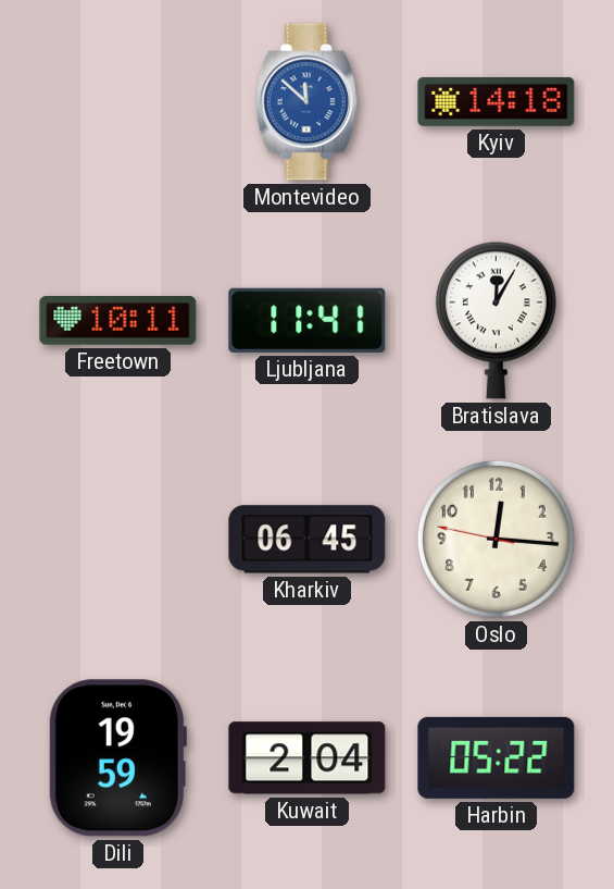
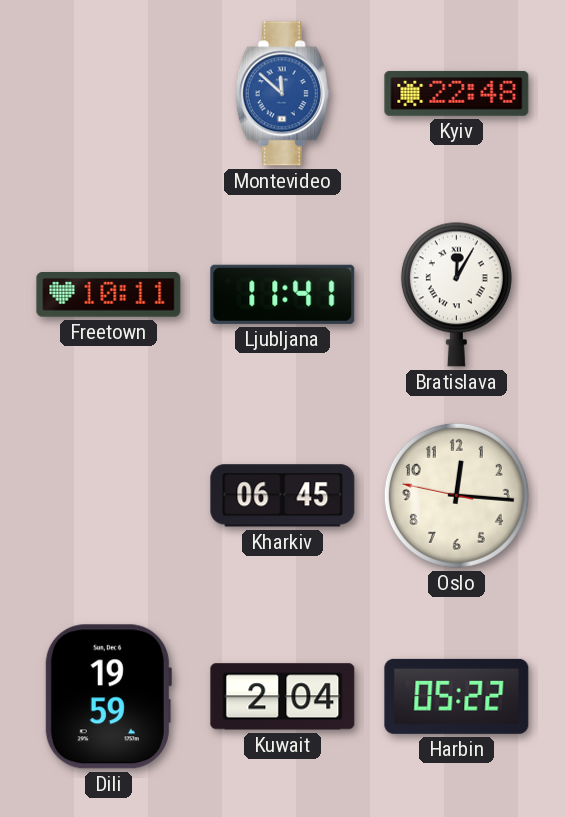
Kyiv: 14:18 -> 22:48
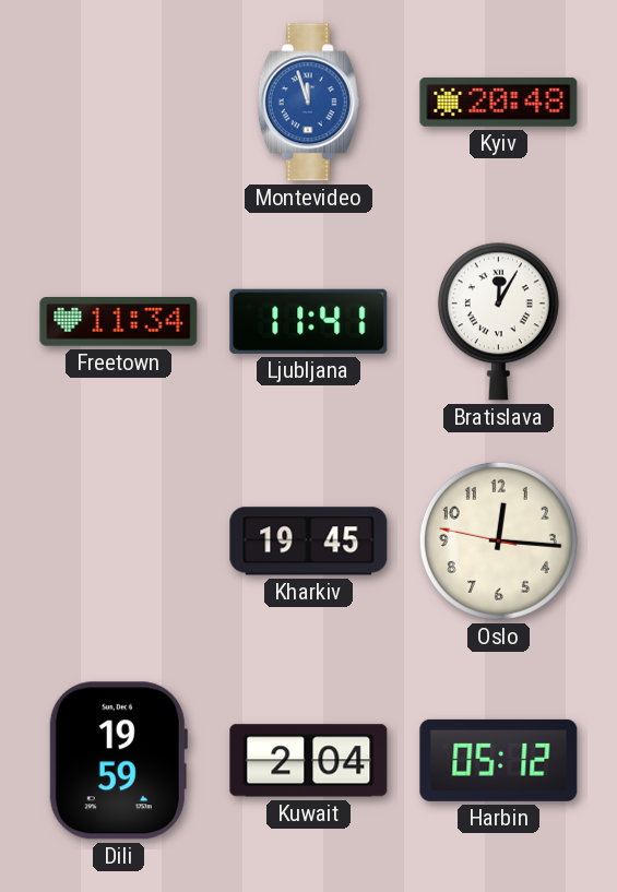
Montevideo: 11:52 -> 11:57
Kyiv: 22:48 -> 20:48
Freetown: 10:11 -> 11:34
Kharkiv: 06:45 -> 19:45
Harbin: 05:22 -> 05:12
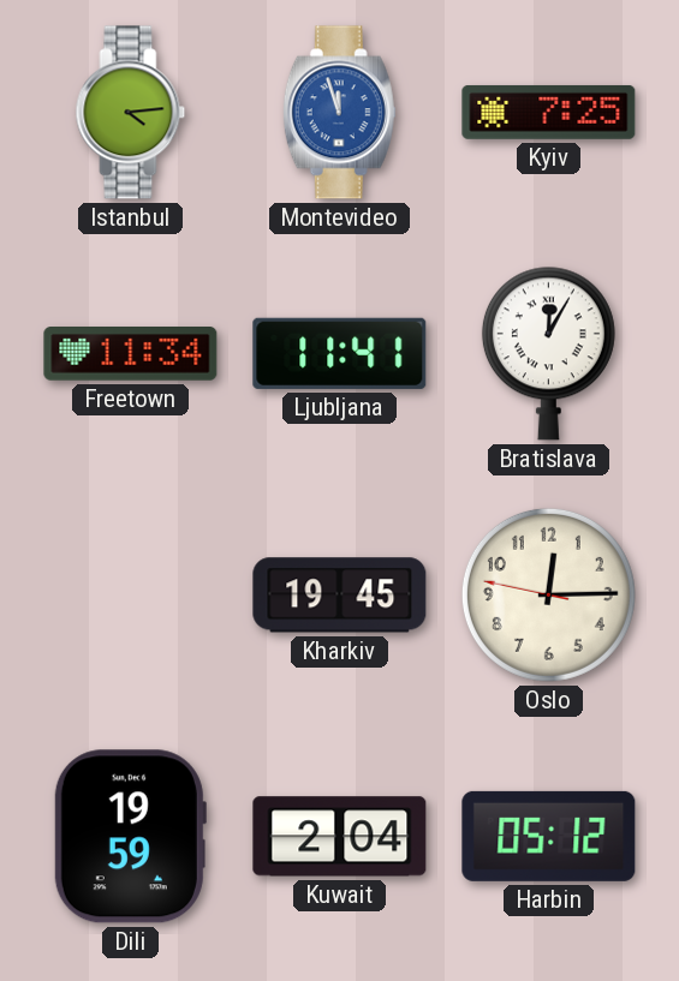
Istanbul: none -> 4:14
Kyiv: 20:48 -> 7:25
Oslo: 12:15 -> 12:14
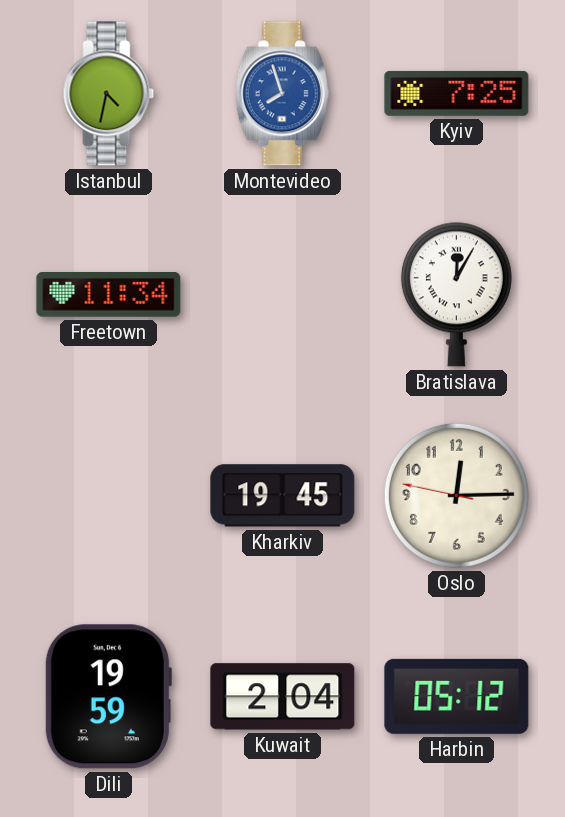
Istanbul: 4:14 -> 4:32
Montevideo: 11:57 -> 7:57
Ljubljana: 11:41 -> none
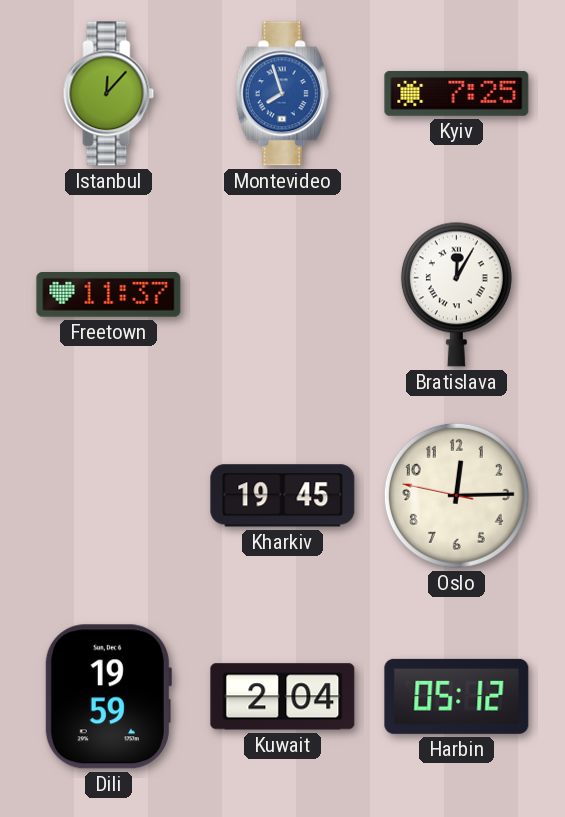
Istanbul: 4:32 -> 12:07
Freetown: 11:34 -> 11:37
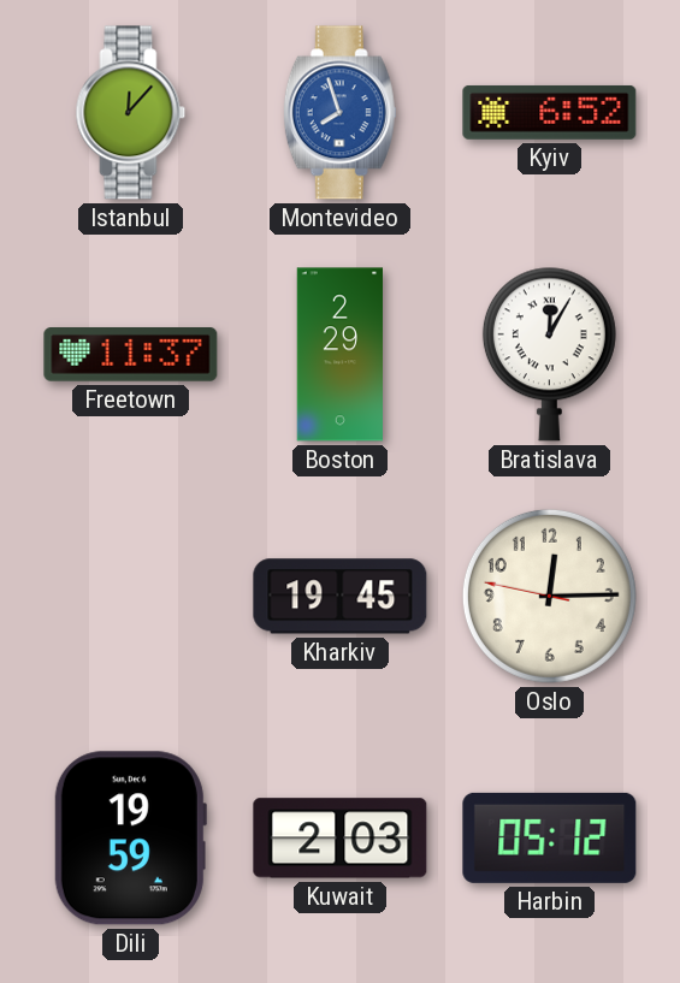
Kyiv: 7:25 -> 6:52
Boston: none -> 2:29
Kuwait: 2:04 -> 2:03
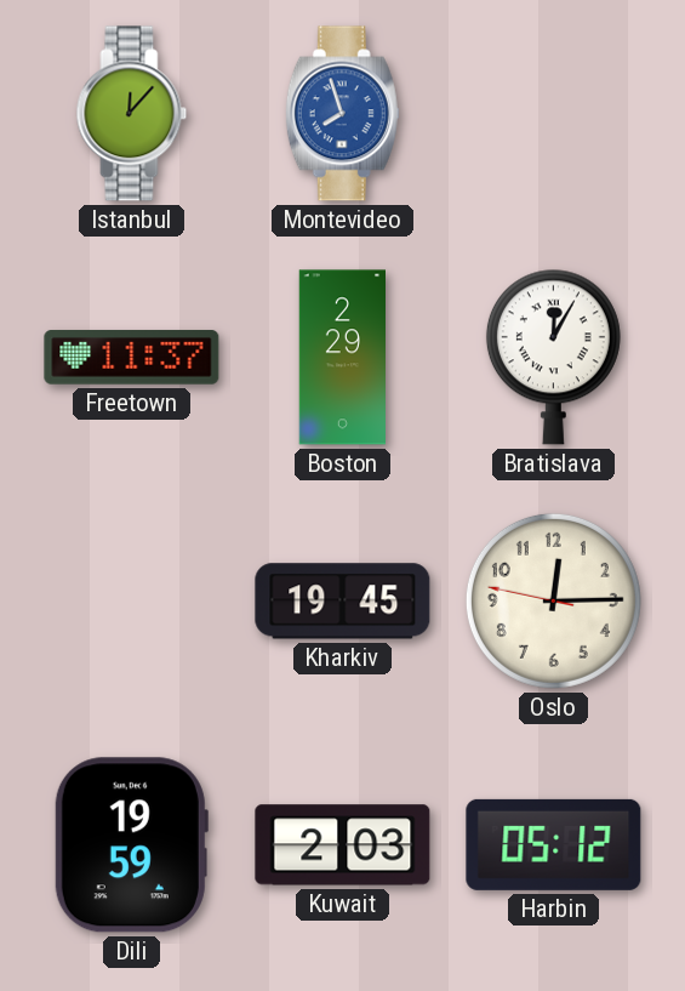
Kyiv: 6:52 -> none
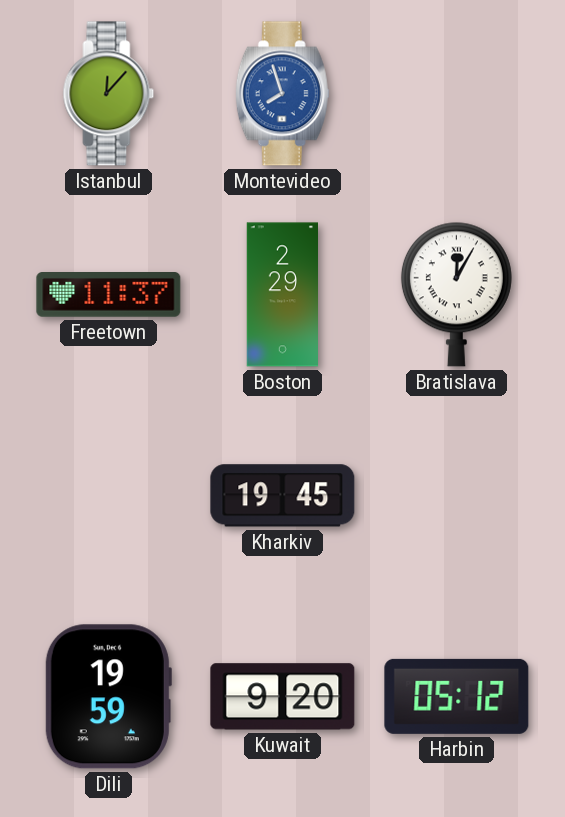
Oslo: 12:14 -> none
Kuwait: 2:03 -> 9:20
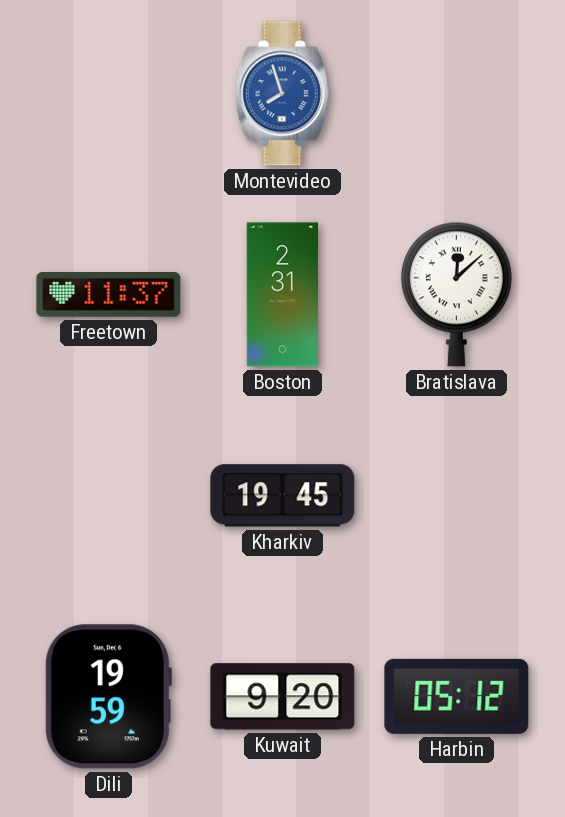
Istanbul: 12:07 -> none
Boston: 2:29 -> 2:31
Bratislava: 12:05 -> 12:08
